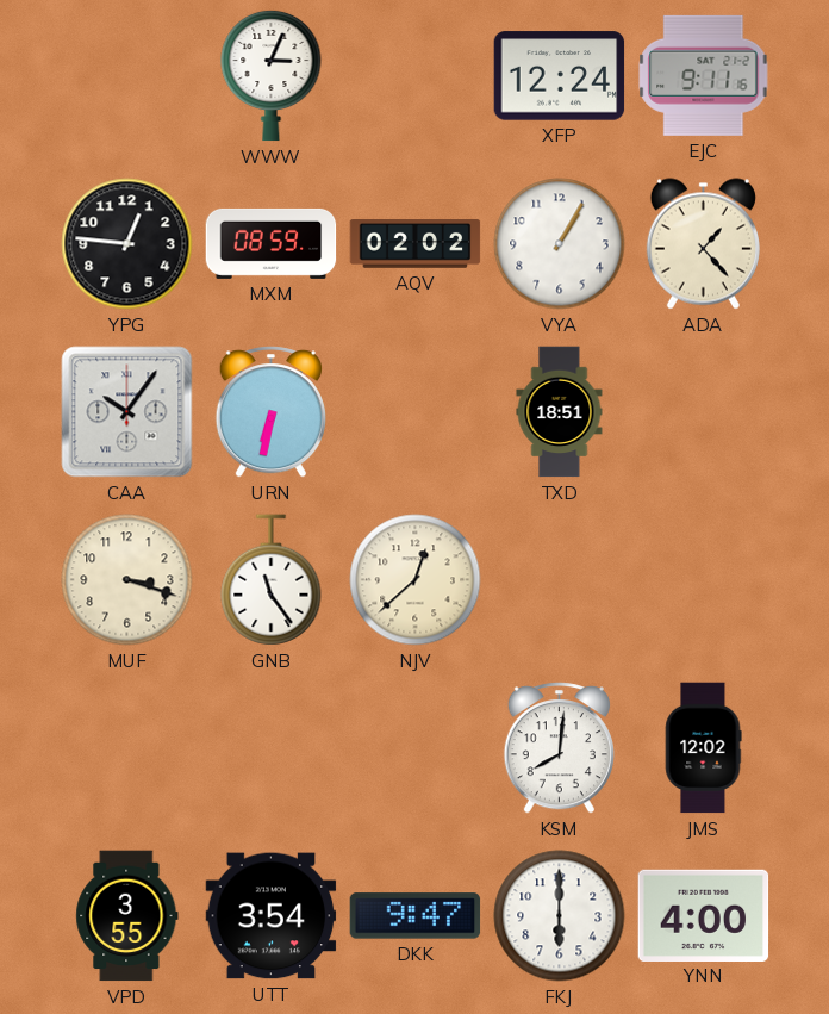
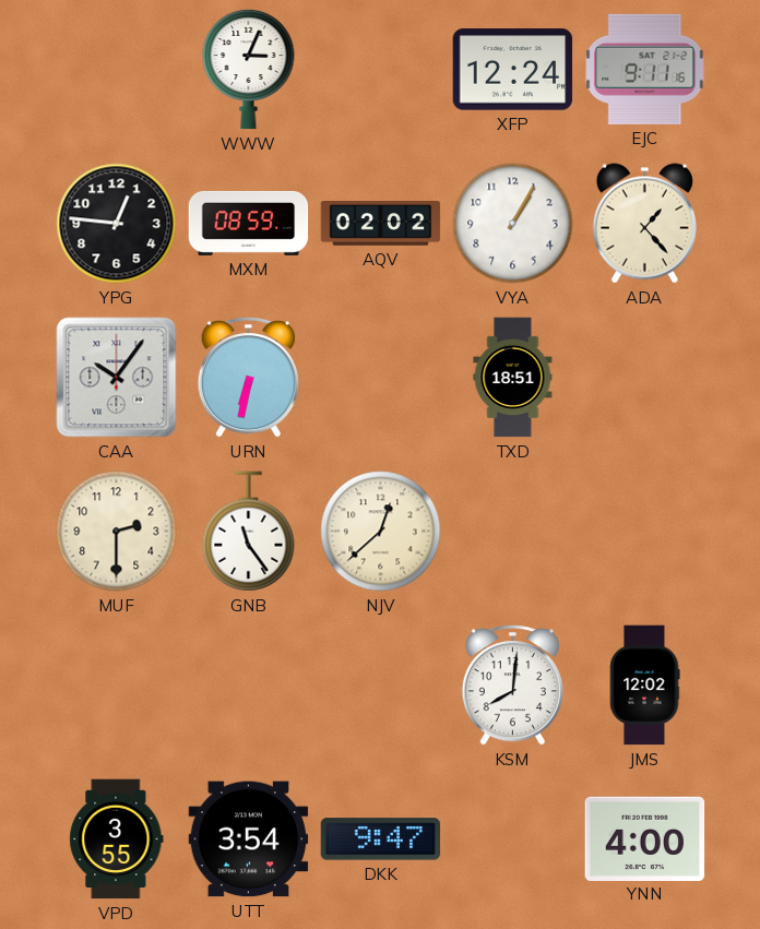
MUF: 3:18 -> 2:30
FKJ: 6:00 -> none
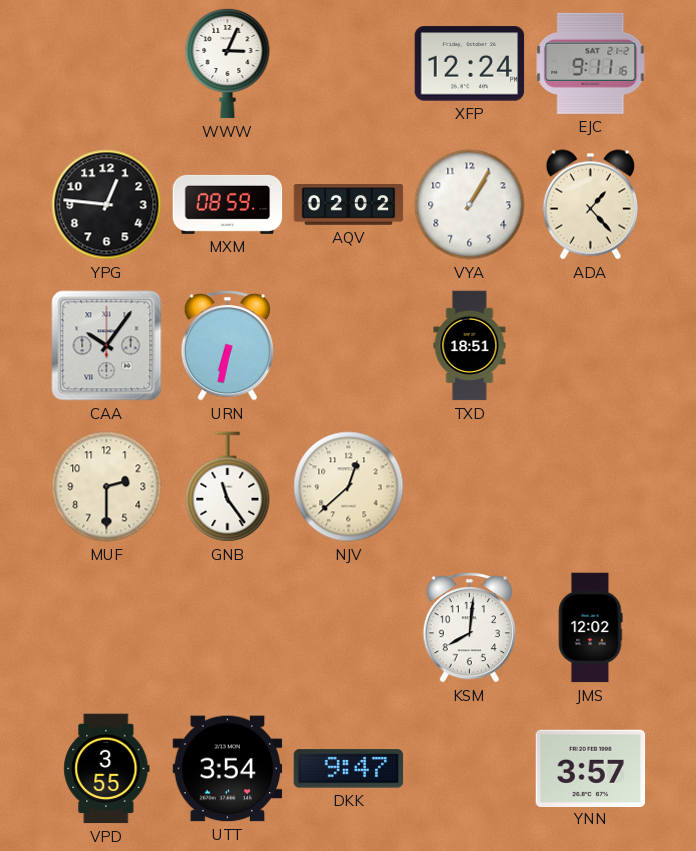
YNN: 4:00 -> 3:57
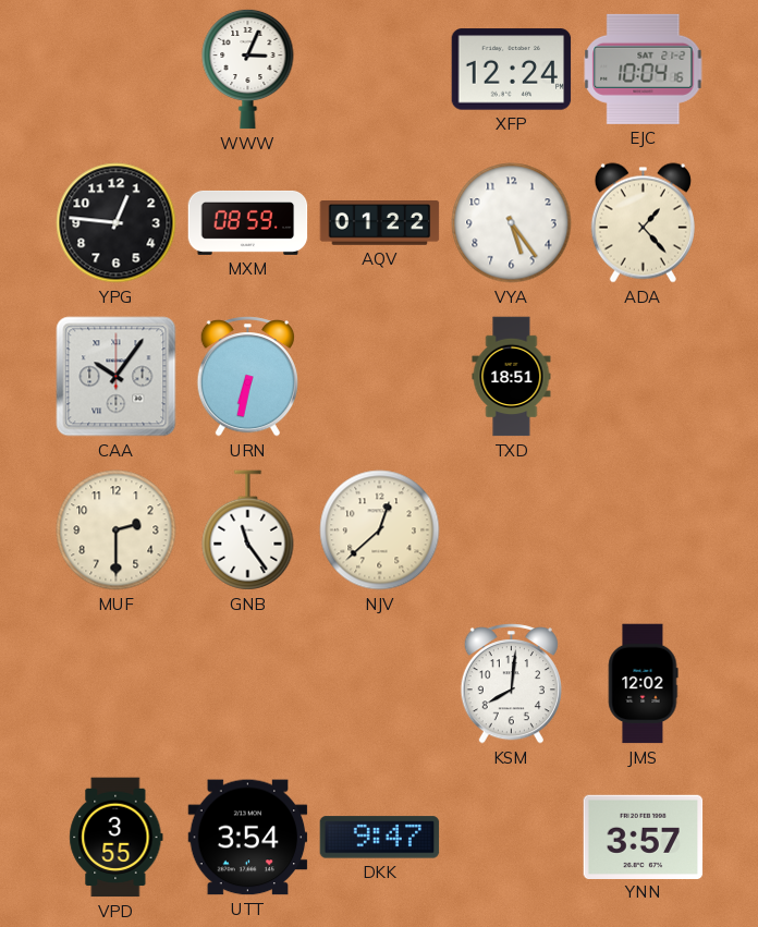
EJC: 9:11 -> 10:04
AQV: 02:02 -> 01:22
VYA: 1:05 -> 5:24
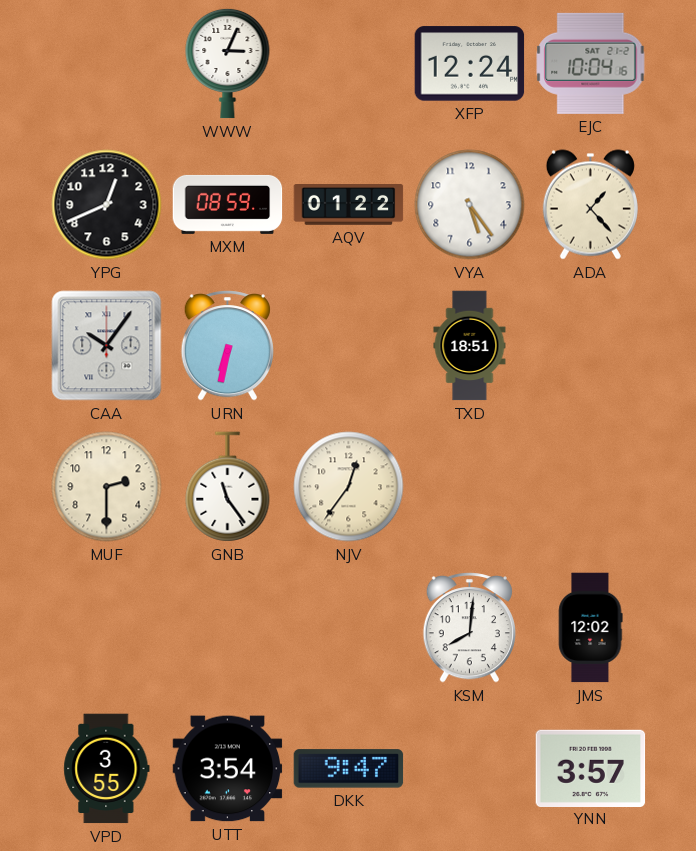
YPG: 12:46 -> 12:41
NJV: 12:38 -> 12:36
